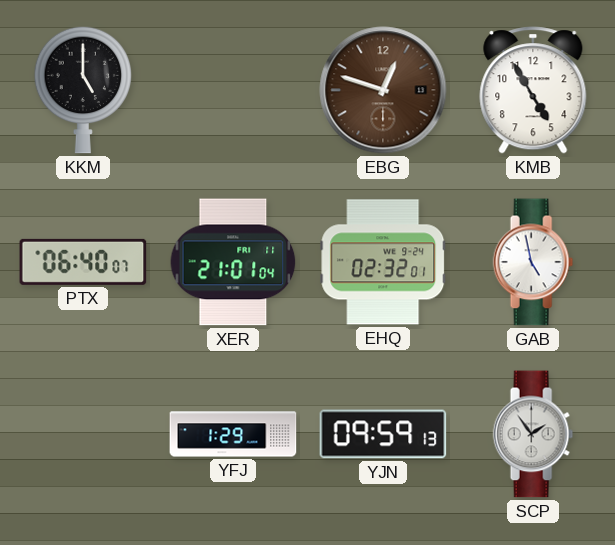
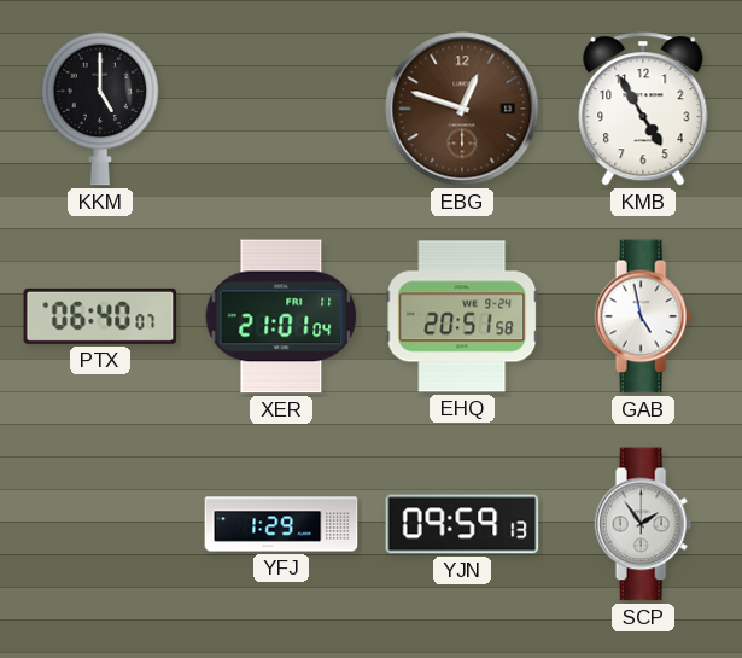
EHQ: 02:32 -> 20:51
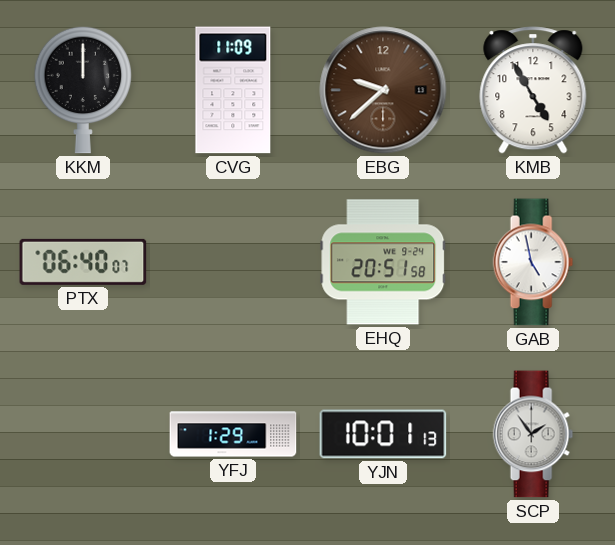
KKM: 5:00 -> 12:00
CVG: none -> 11:09
EBG: 12:48 -> 9:38
XER: 21:01 -> none
YJN: 09:59 -> 10:01
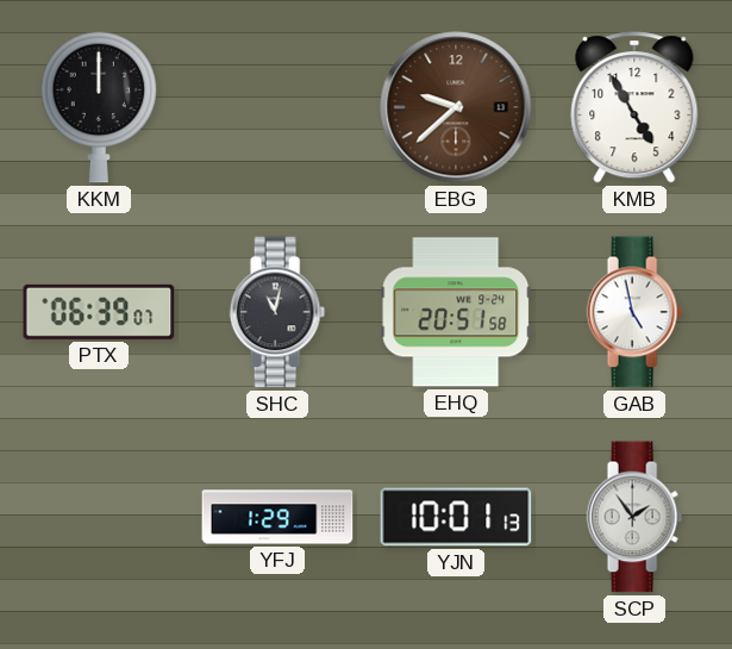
CVG: 11:09 -> none
PTX: 06:40 -> 06:39
SHC: none -> 11:02
